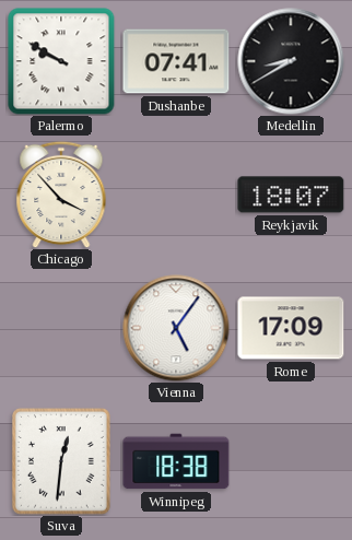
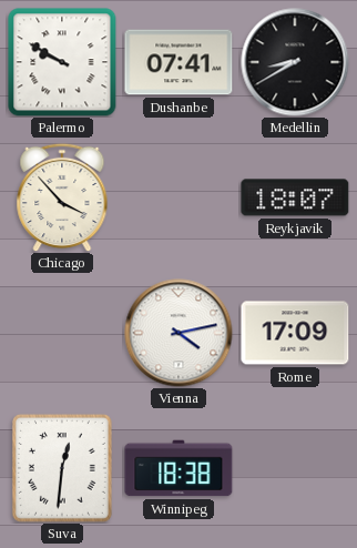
Vienna: 5:06 -> 4:13
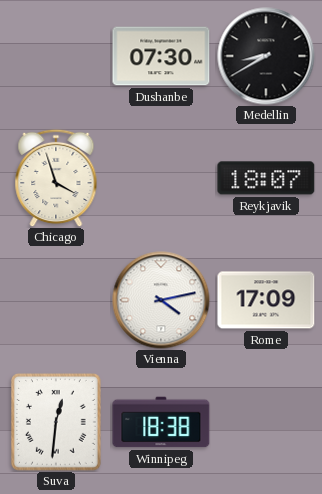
Palermo: 9:50 -> none
Dushanbe: 07:41 -> 07:30
Chicago: 3:53 -> 3:57
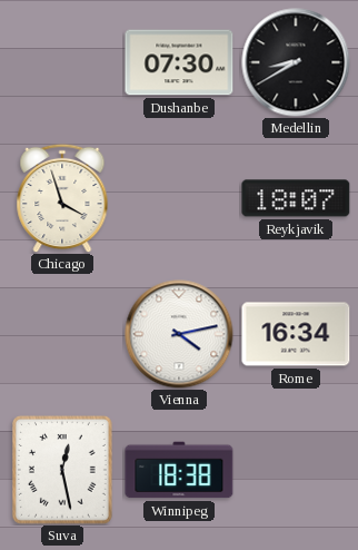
Rome: 17:09 -> 16:34
Suva: 12:31 -> 12:28
